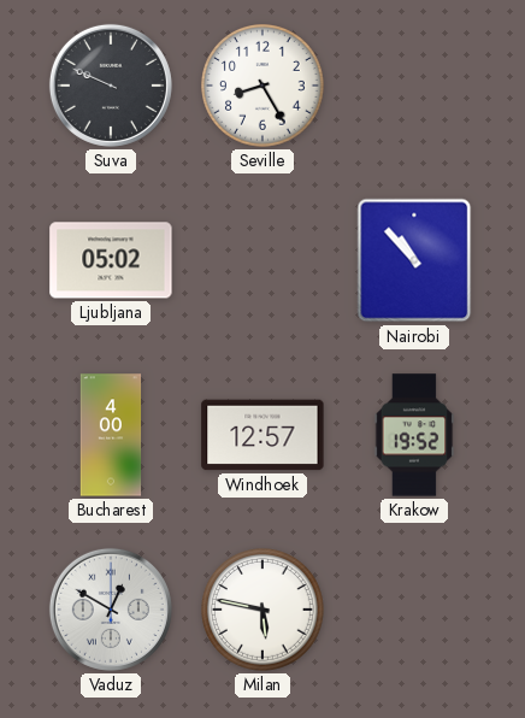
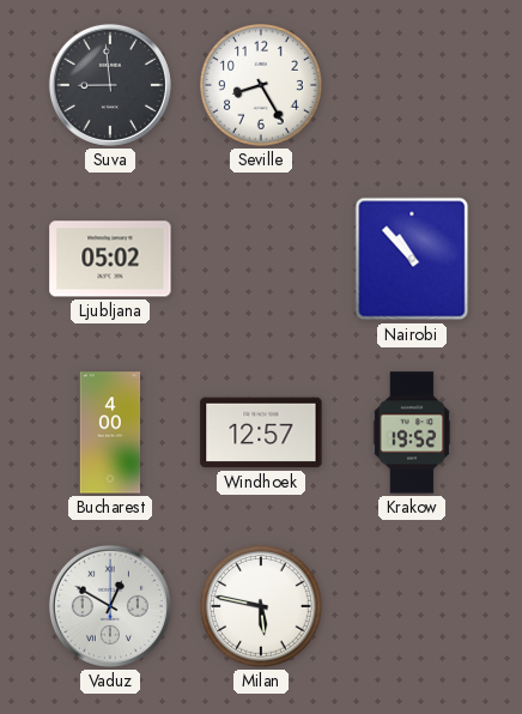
Suva: 9:49 -> 8:59
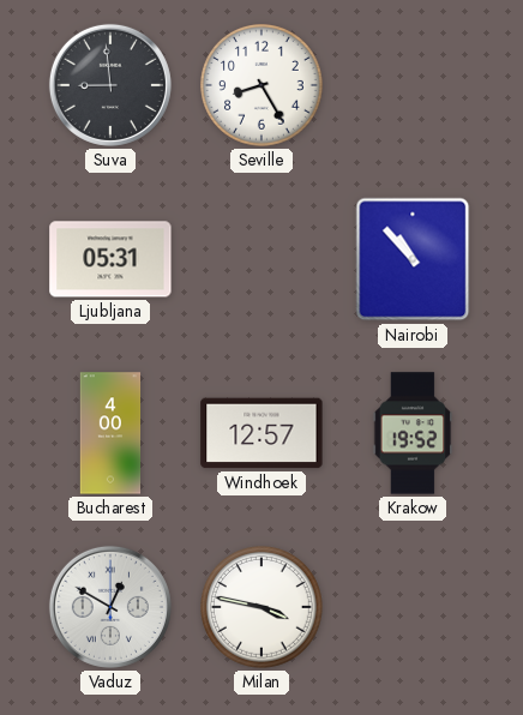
Ljubljana: 05:02 -> 05:31
Milan: 5:47 -> 3:47
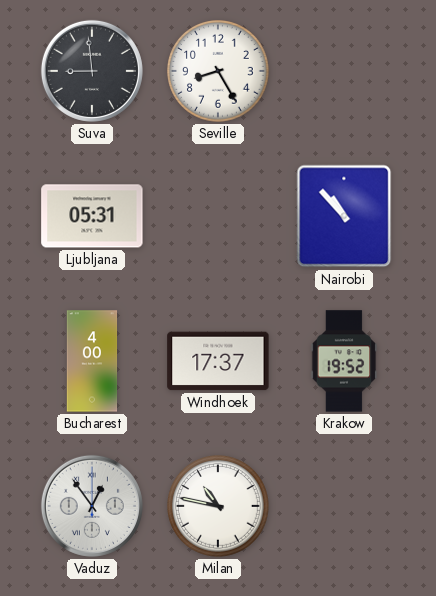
Windhoek: 12:57 -> 17:37
Vaduz: 12:50 -> 12:54
Milan: 3:47 -> 10:47
